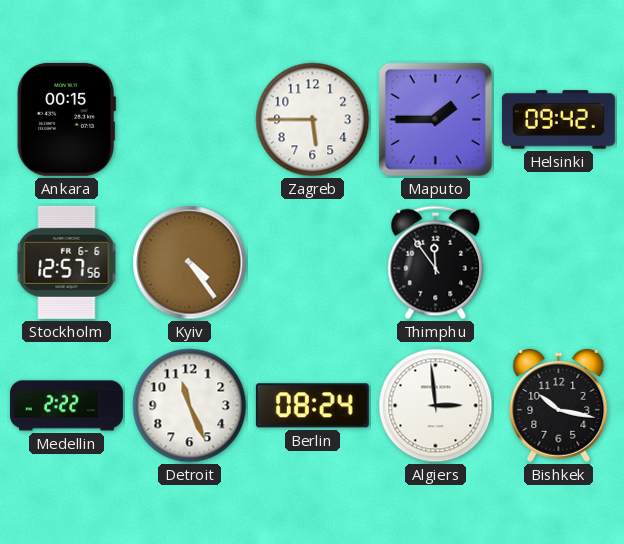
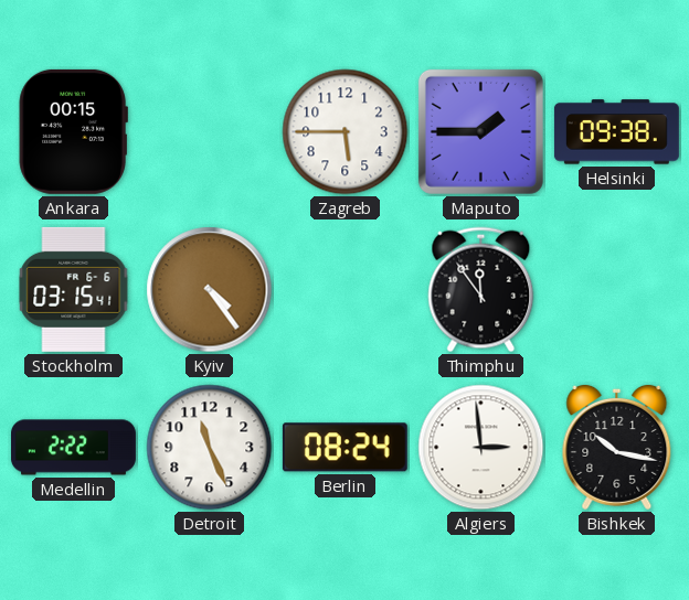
Helsinki: 09:42 -> 09:38
Stockholm: 12:57 -> 03:15
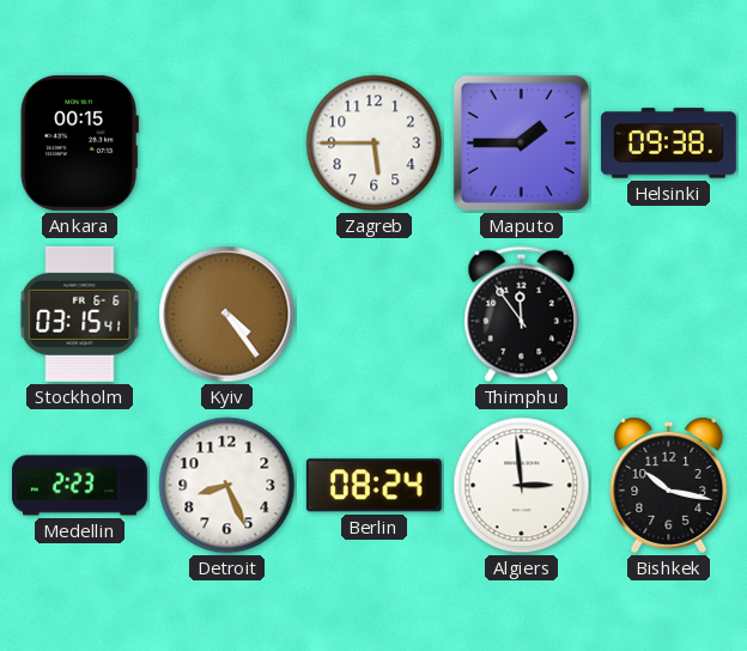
Medellin: 2:22 -> 2:23
Detroit: 11:26 -> 8:26
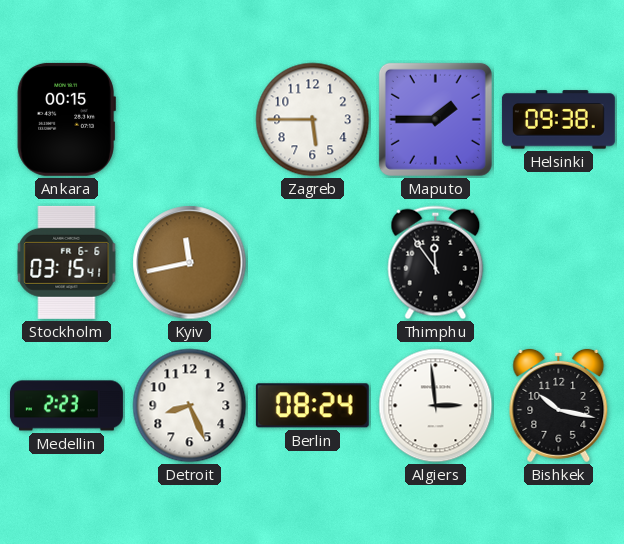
Kyiv: 4:24 -> 11:43
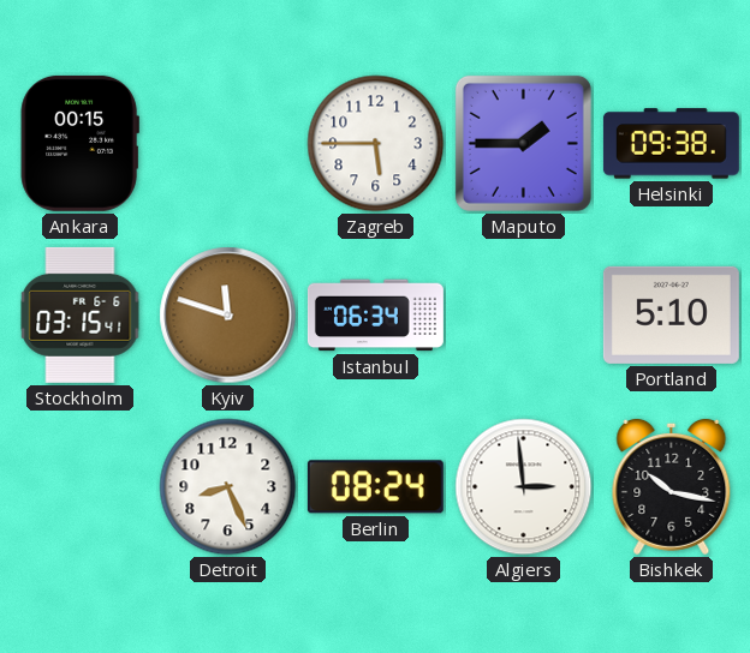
Kyiv: 11:43 -> 11:48
Istanbul: none -> 06:34
Thimphu: 11:54 -> none
Portland: none -> 5:10
Medellin: 2:23 -> none
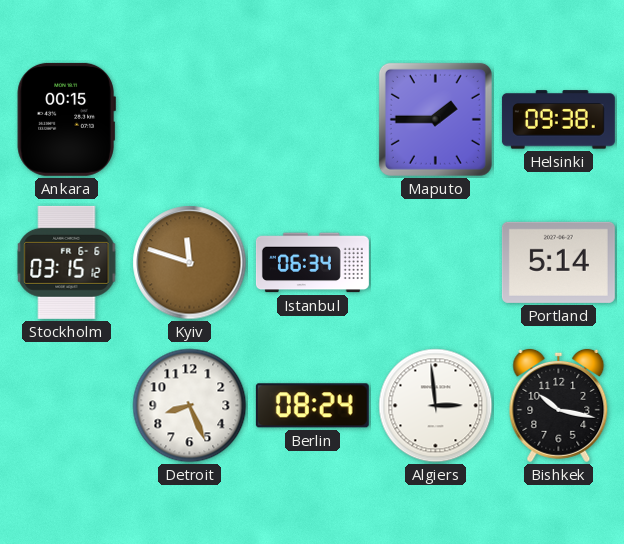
Zagreb: 5:45 -> none
Stockholm: 03:15:41 -> 03:15:12
Portland: 5:10 -> 5:14
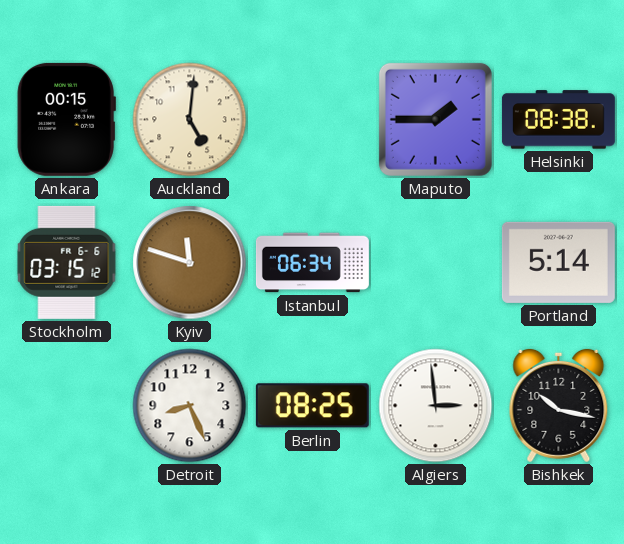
Auckland: none -> 5:01
Helsinki: 09:38 -> 08:38
Berlin: 08:24 -> 08:25
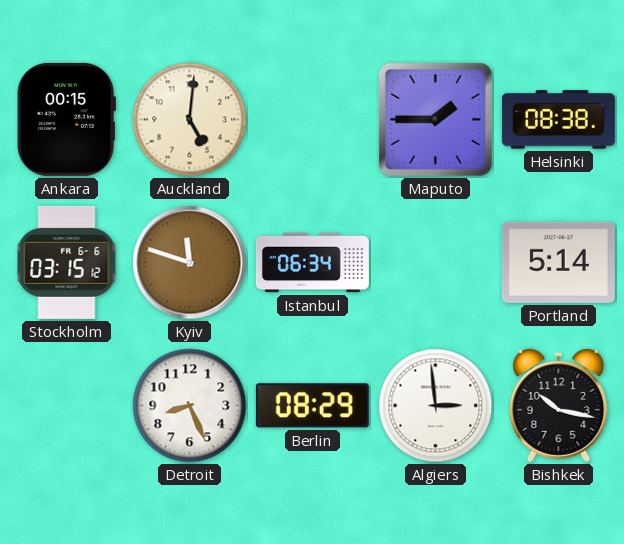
Berlin: 08:25 -> 08:29
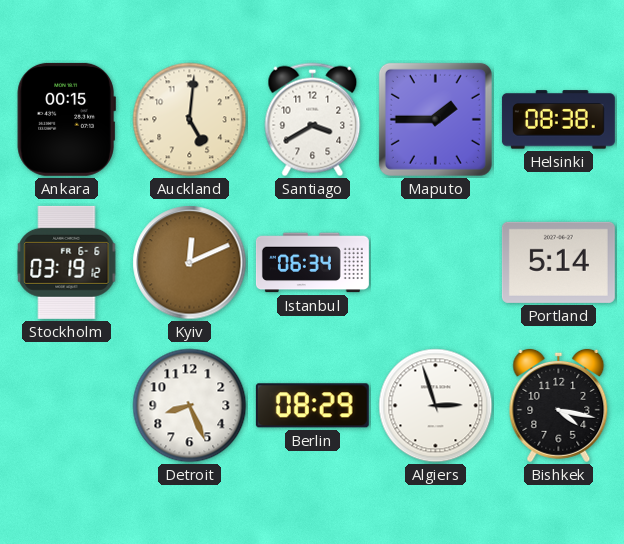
Santiago: none -> 3:40
Stockholm: 03:15 -> 03:19
Kyiv: 11:48 -> 12:11
Algiers: 2:59 -> 2:57
Bishkek: 10:17 -> 4:17
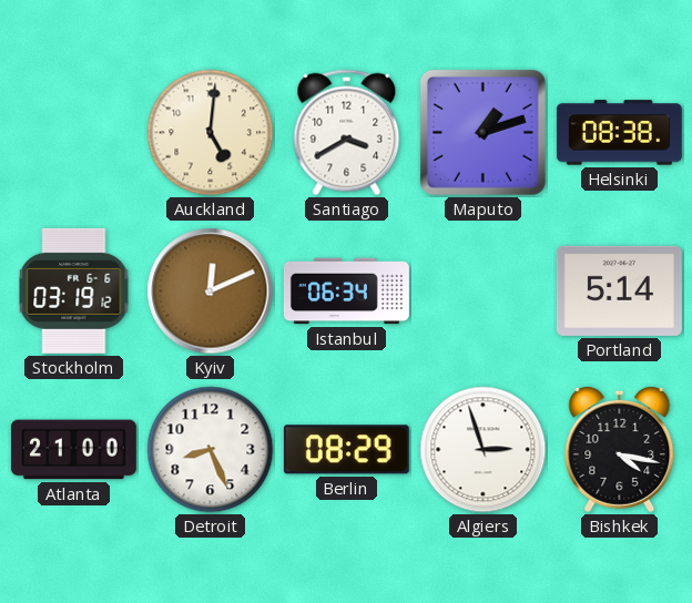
Ankara: 00:15 -> none
Maputo: 1:45 -> 1:12
Atlanta: none -> 21:00
